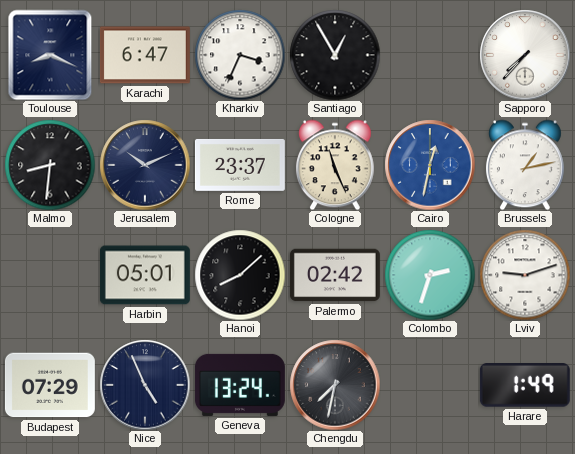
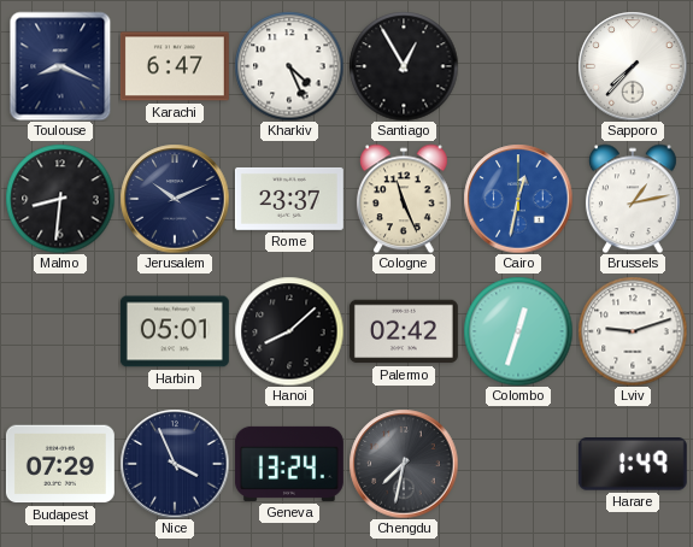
Kharkiv: 3:34 -> 4:26
Colombo: 2:33 -> 12:33
Nice: 4:56 -> 3:56
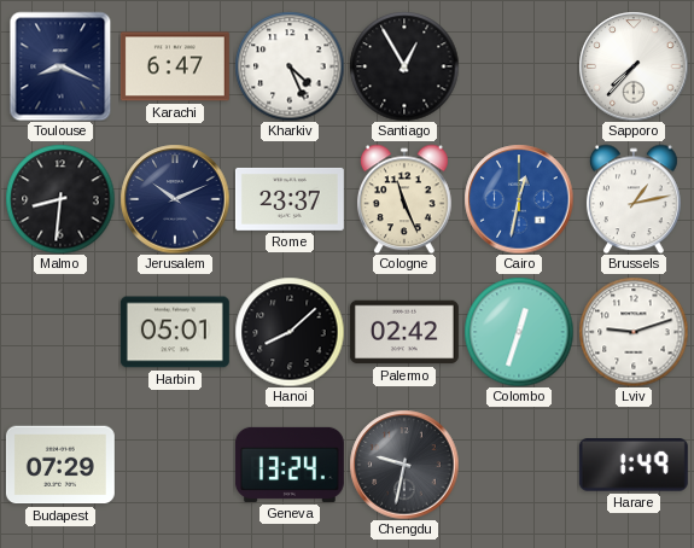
Nice: 3:56 -> none
Chengdu: 7:32 -> 9:32
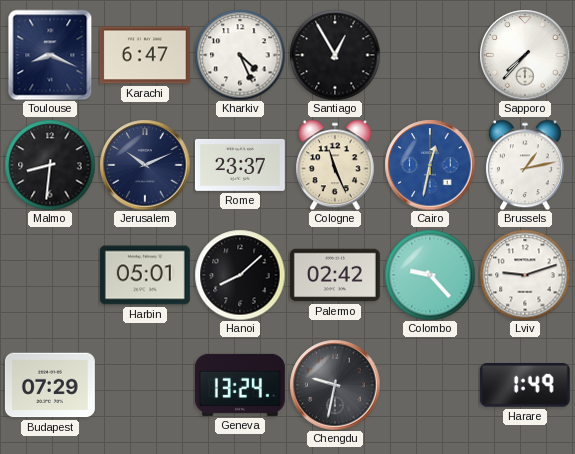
Colombo: 12:33 -> 9:23
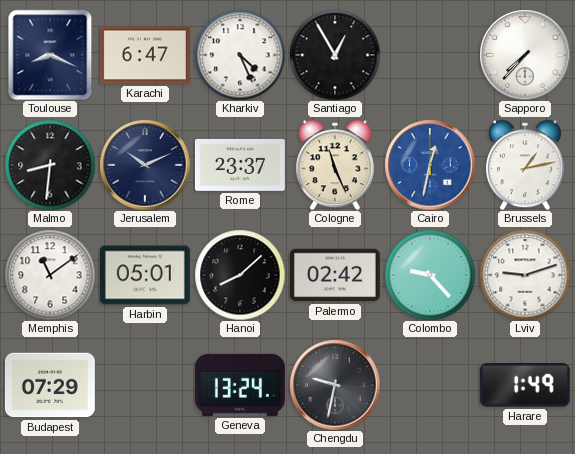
Memphis: none -> 11:09
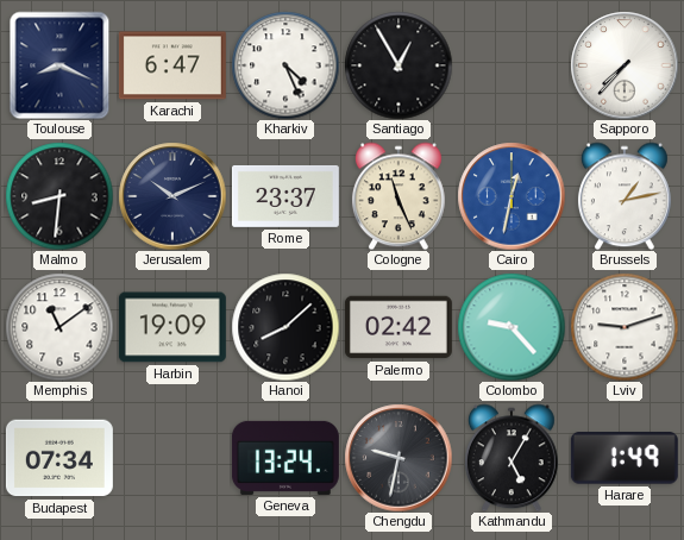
Harbin: 05:01 -> 19:09
Budapest: 07:29 -> 07:34
Kathmandu: none -> 5:05
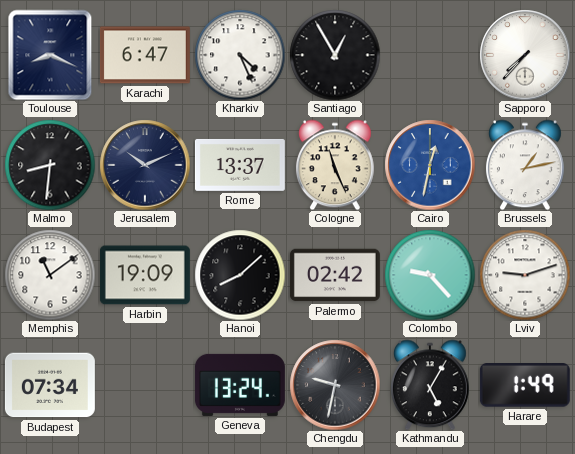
Rome: 23:37 -> 13:37
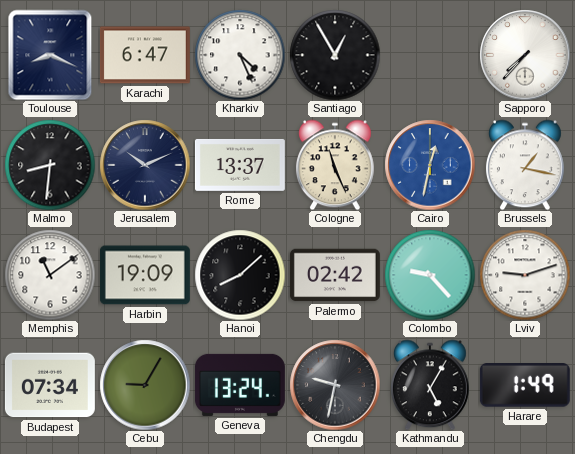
Brussels: 1:13 -> 1:17
Cebu: none -> 9:05
